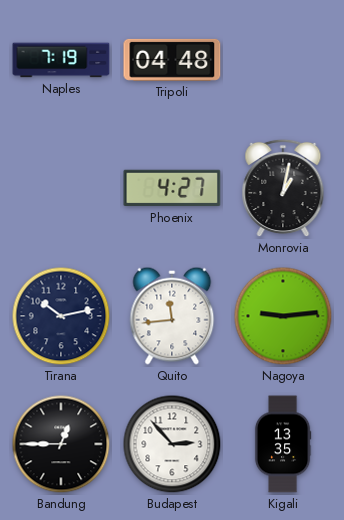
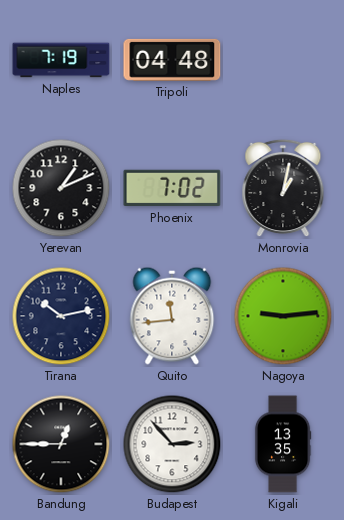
Yerevan: none -> 1:11
Phoenix: 4:27 -> 7:02
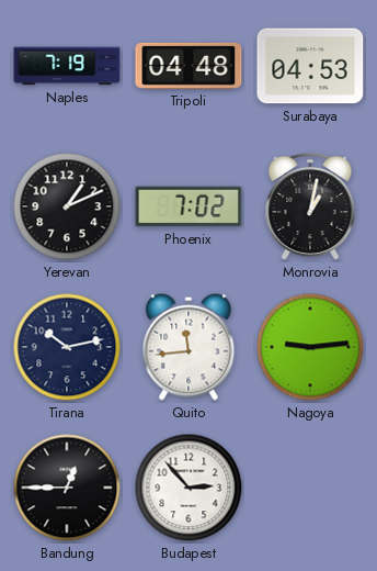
Surabaya: none -> 04:53
Kigali: 13:35 -> none
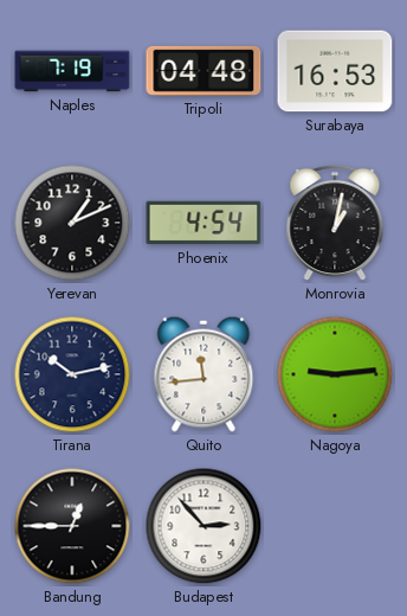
Surabaya: 04:53 -> 16:53
Phoenix: 7:02 -> 4:54
